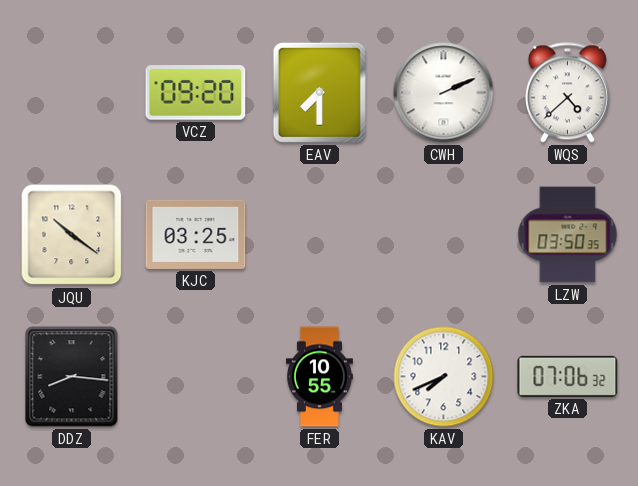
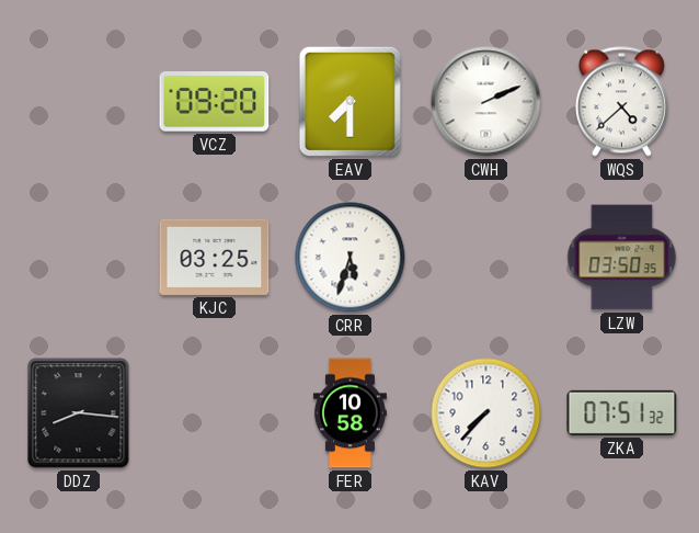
JQU: 10:21 -> none
CRR: none -> 5:33
FER: 10:55 -> 10:58
KAV: 7:41 -> 7:37
ZKA: 07:06 -> 07:51
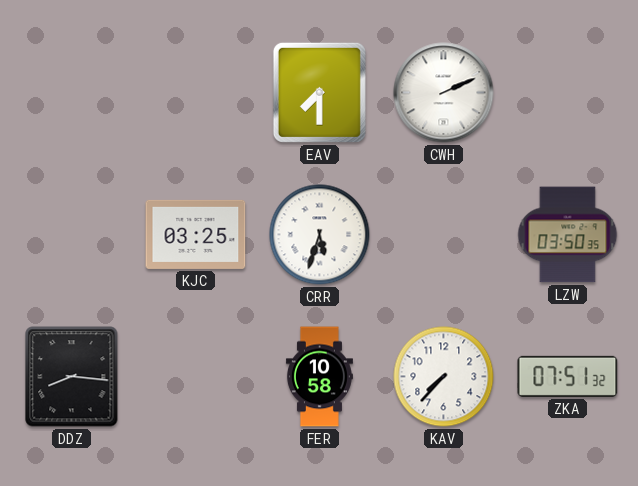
VCZ: 09:20 -> none
WQS: 4:38 -> none
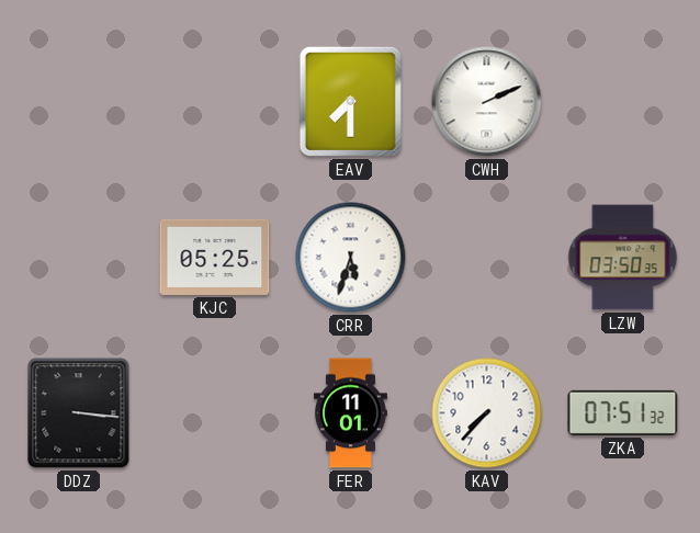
KJC: 03:25 -> 05:25
DDZ: 8:16 -> 3:16
FER: 10:58 -> 11:01
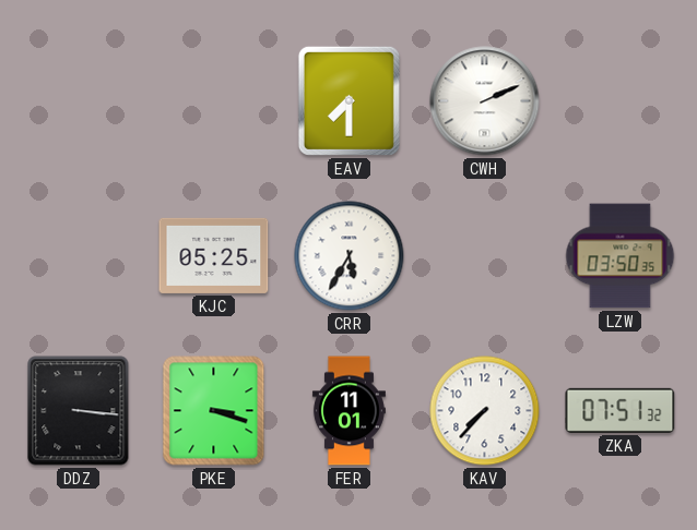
CRR: 5:33 -> 5:35
PKE: none -> 3:18
